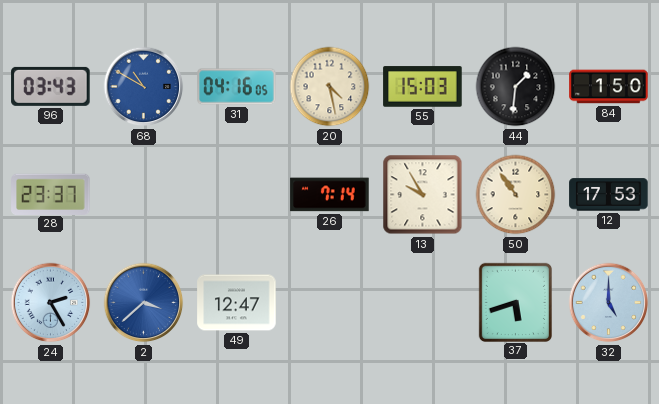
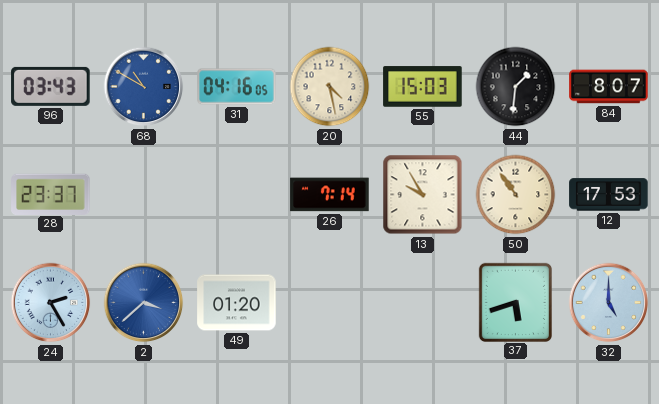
84: 1:50 -> 8:07
49: 12:47 -> 01:20
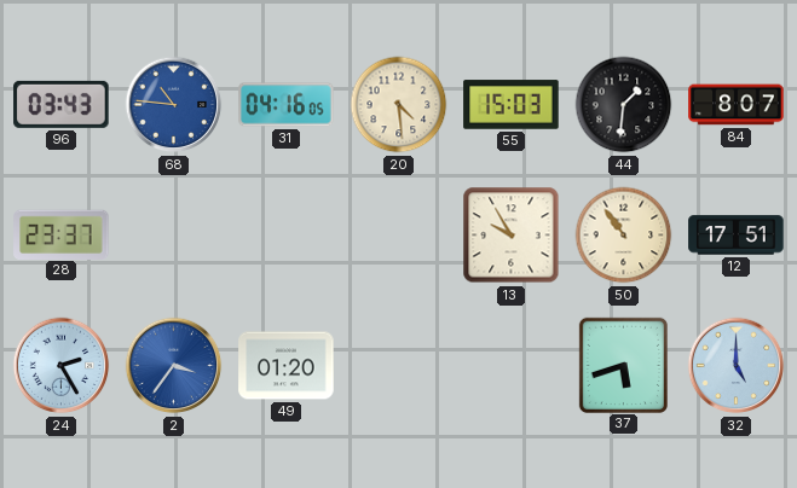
68: 10:50 -> 10:46
20: 4:28 -> 4:29
26: 7:14 -> none
12: 17:53 -> 17:51
2: 3:38 -> 3:36
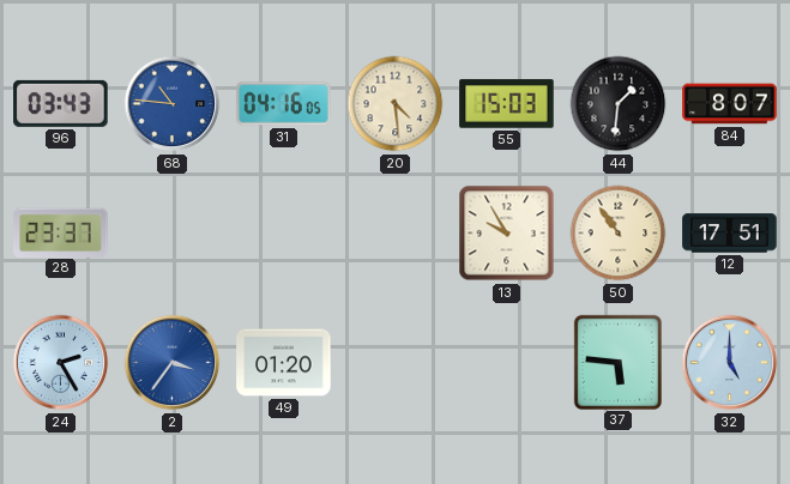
37: 5:42 -> 5:46
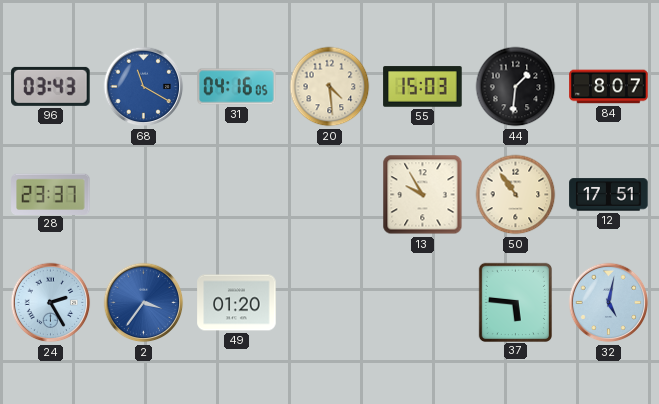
68: 10:46 -> 11:20
32: 5:00 -> 5:02
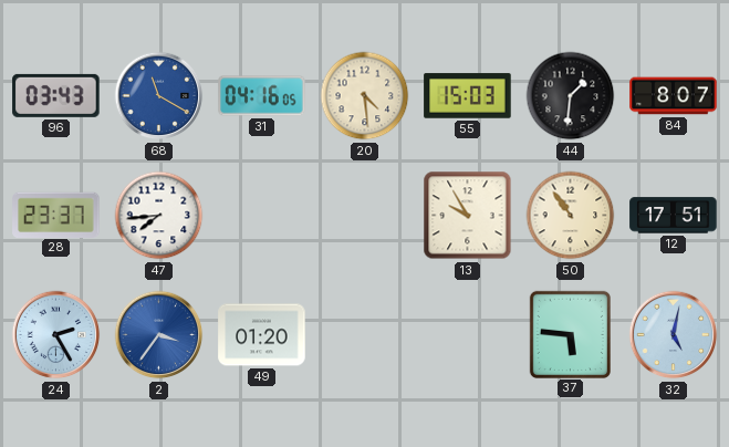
47: none -> 7:44
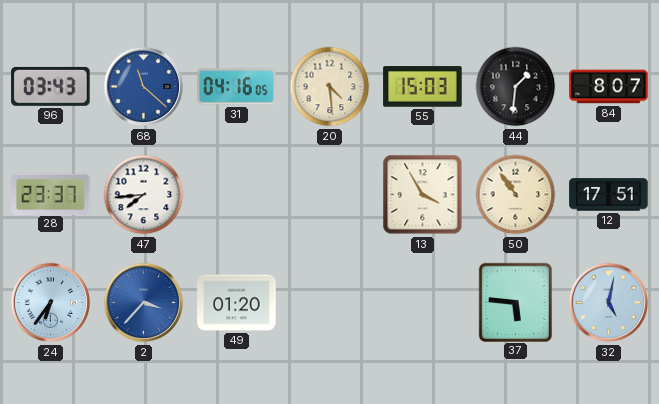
68: 11:20 -> 11:22
13: 9:55 -> 3:55
24: 2:25 -> 6:36
2: 3:36 -> 3:37
